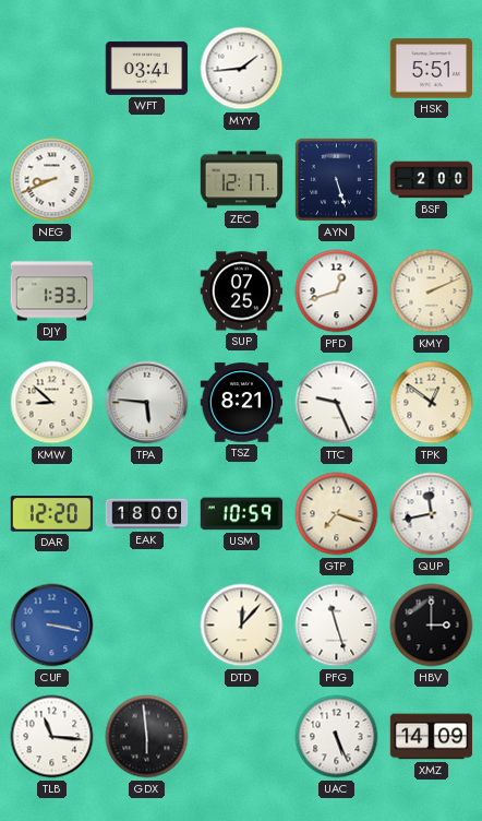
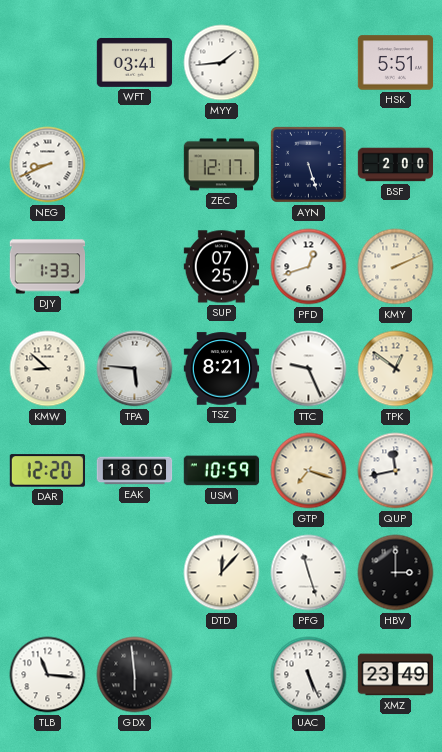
CUF: 3:17 -> none
XMZ: 14:09 -> 23:49
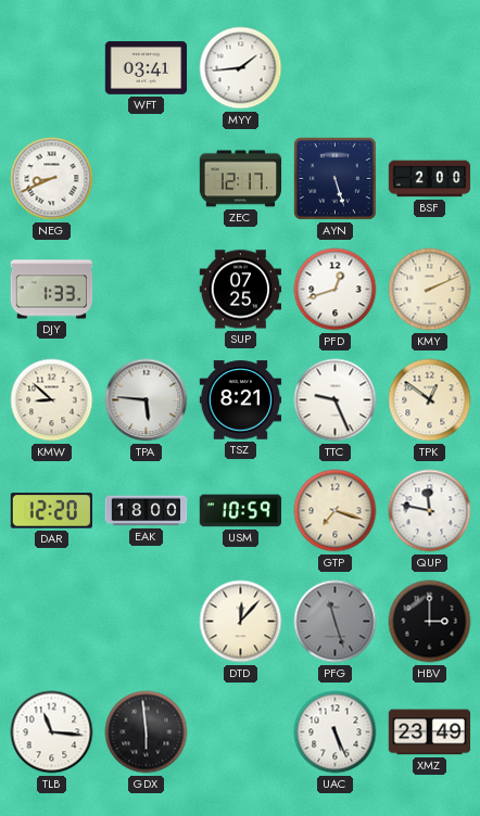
HSK: 5:51 -> none
QUP: 11:43 -> 11:47
PFG dial: white -> grey
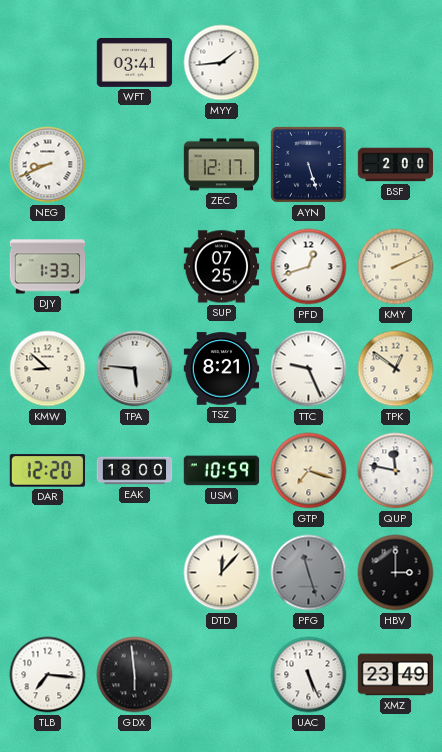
TLB: 11:16 -> 7:16
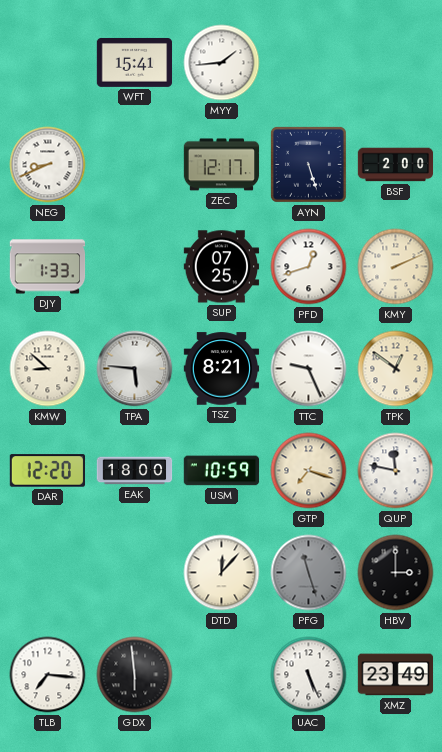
WFT: 03:41 -> 15:41
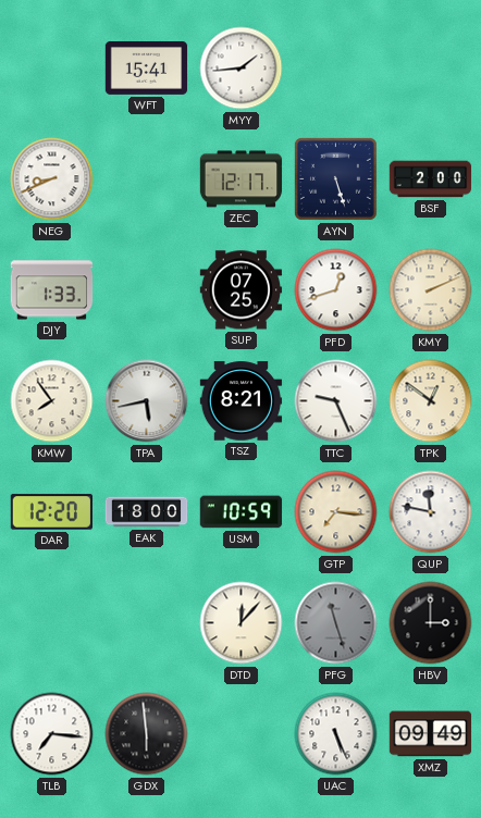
KMW: 8:52 -> 7:54
TPA: 5:46 -> 5:43
GTP: 7:18 -> 7:16
XMZ: 23:49 -> 09:49
